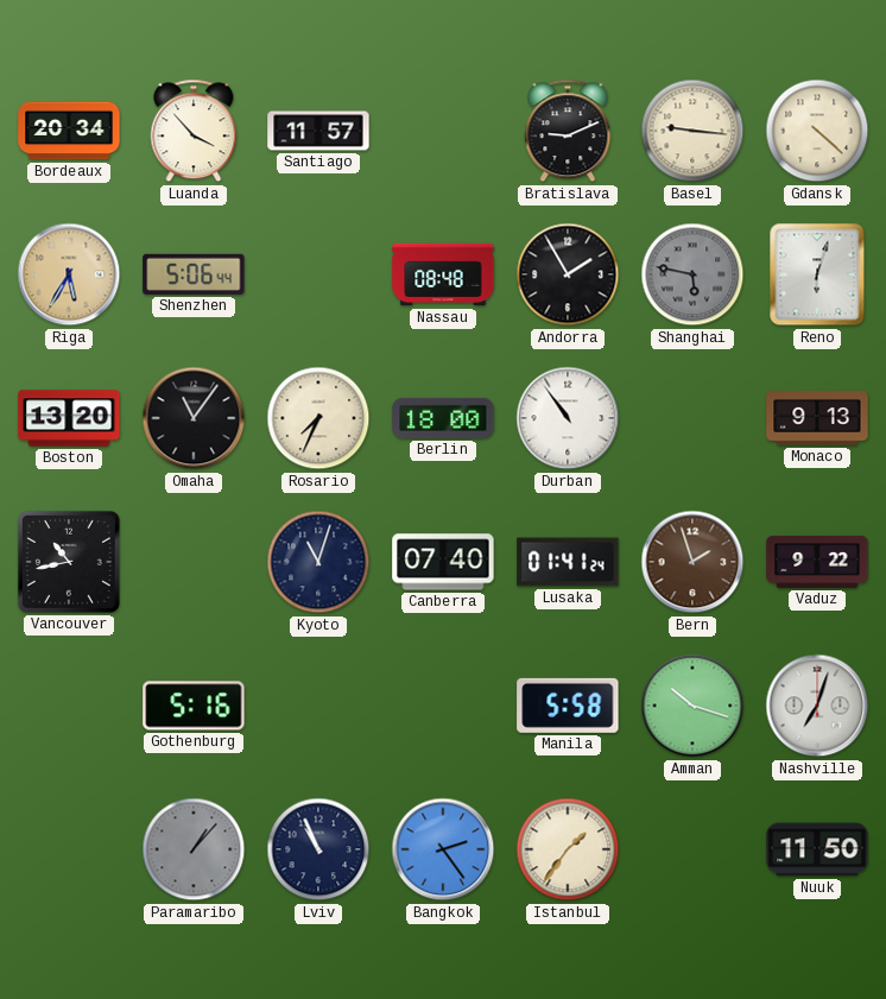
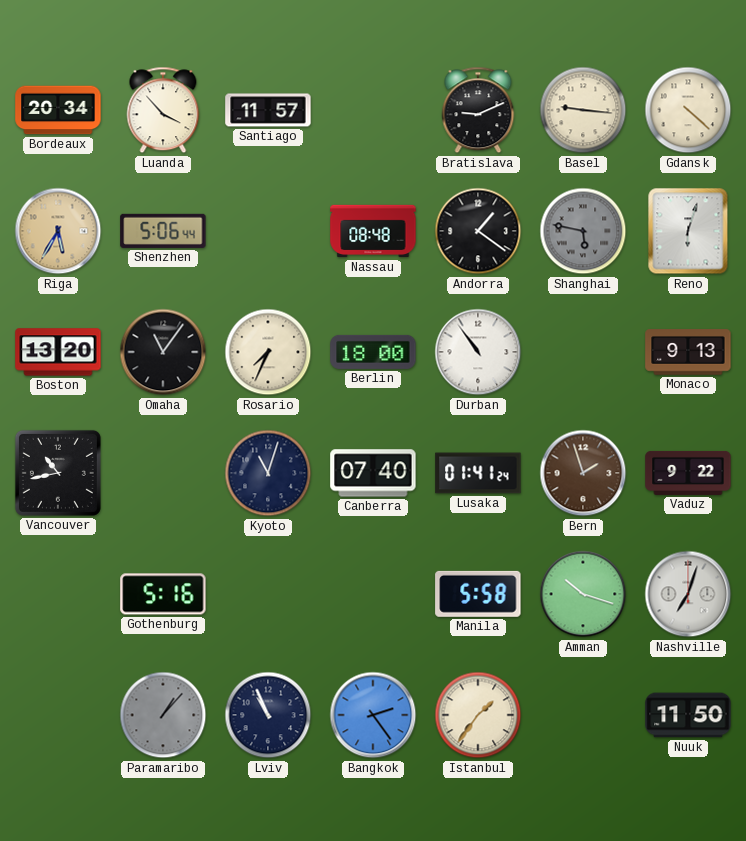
Andorra: 1:55 -> 1:21
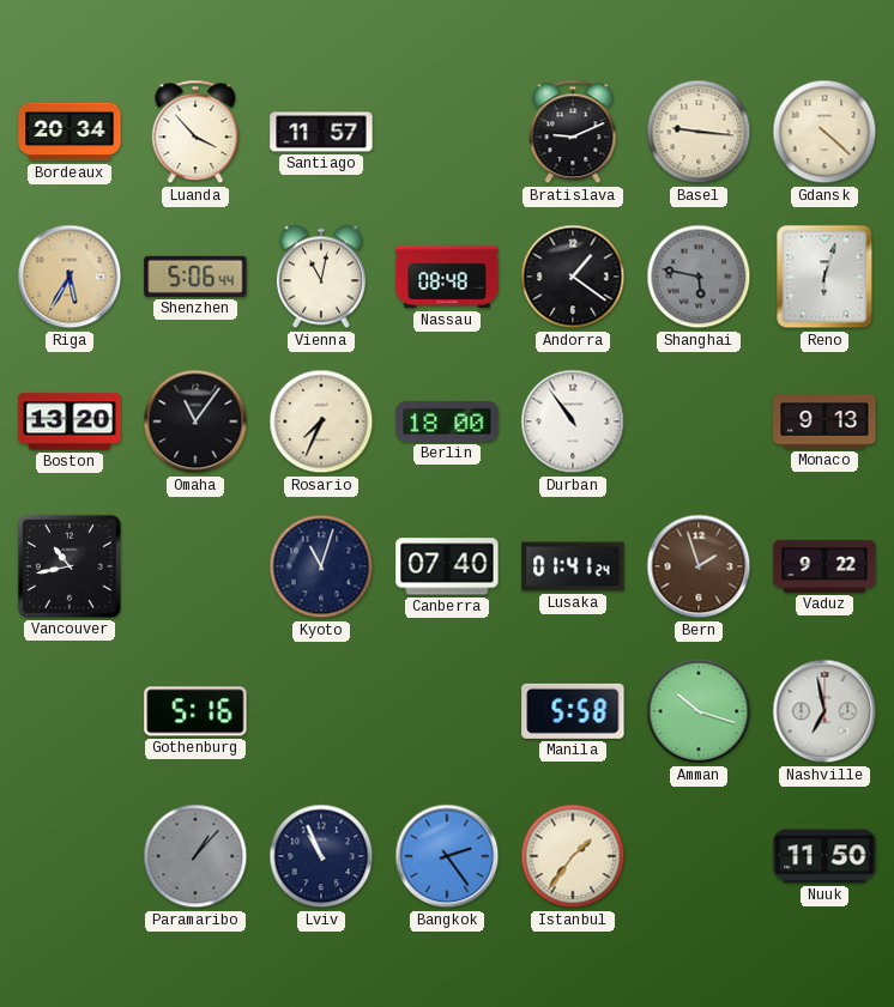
Vienna: none -> 11:02
Nashville: 7:03 -> 6:58
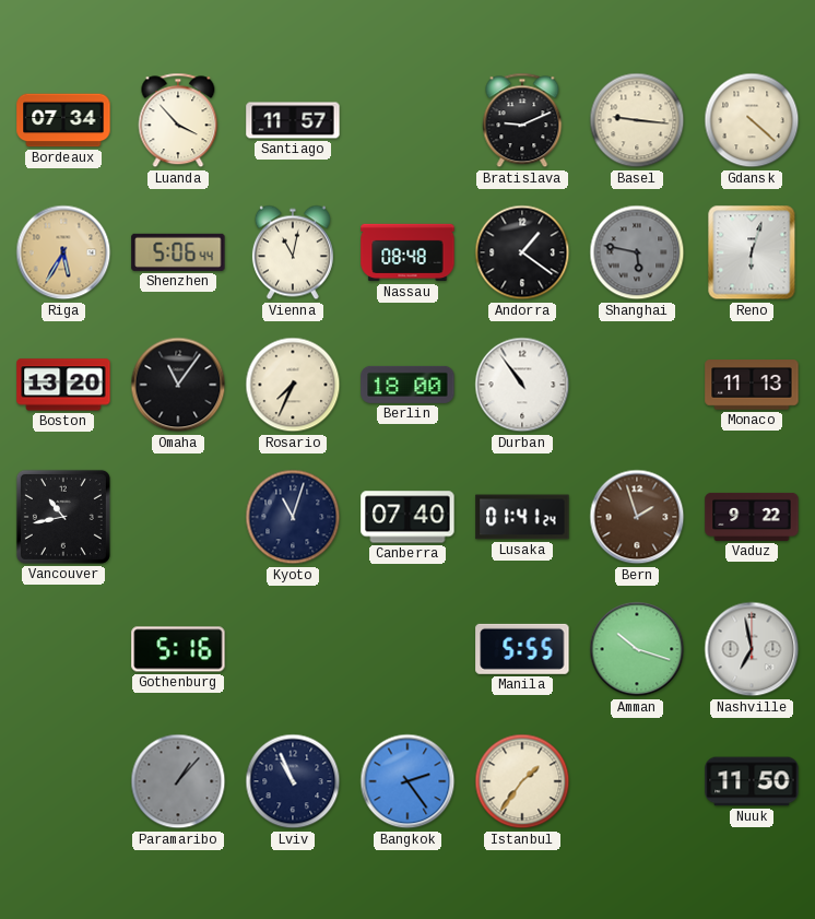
Bordeaux: 20:34 -> 07:34
Monaco: 9:13 -> 11:13
Manila: 5:58 -> 5:55
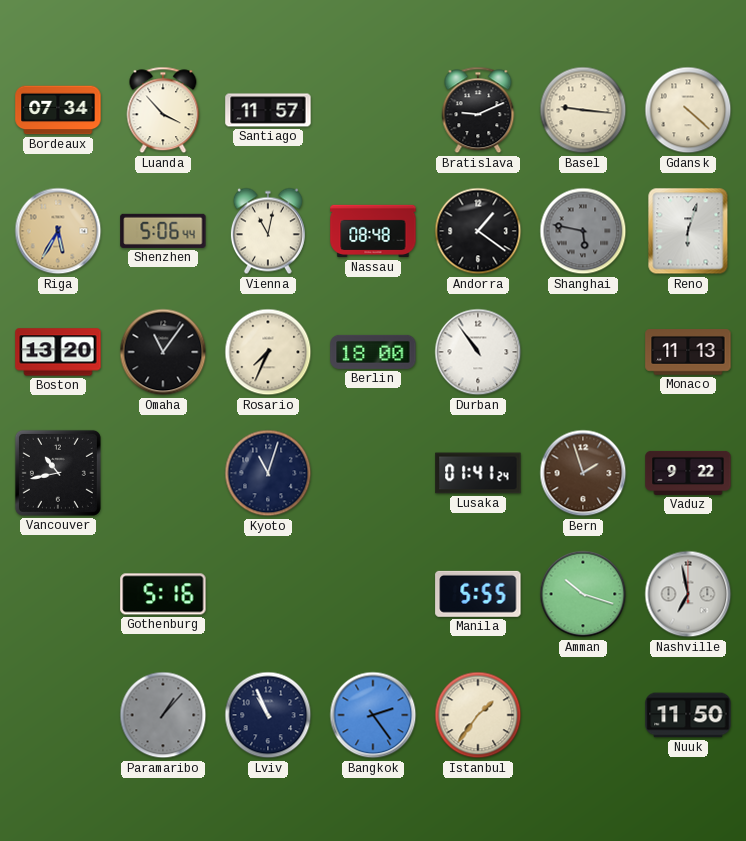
Canberra: 07:40 -> none
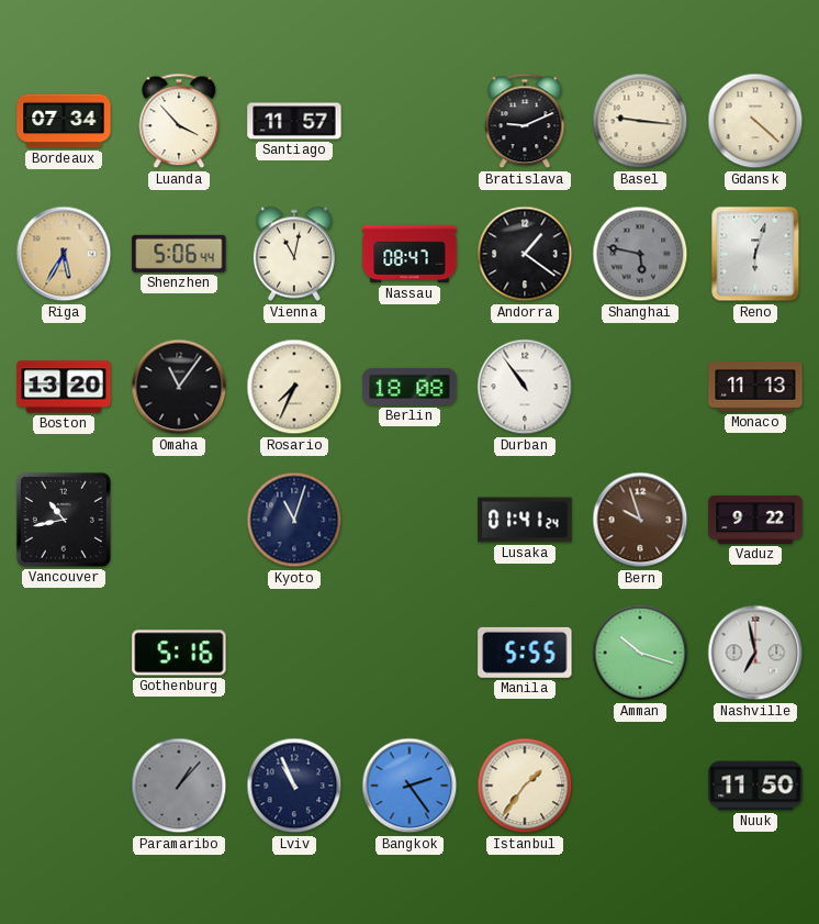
Nassau: 08:48 -> 08:47
Berlin: 18:00 -> 18:08
Bern: 1:57 -> 9:57
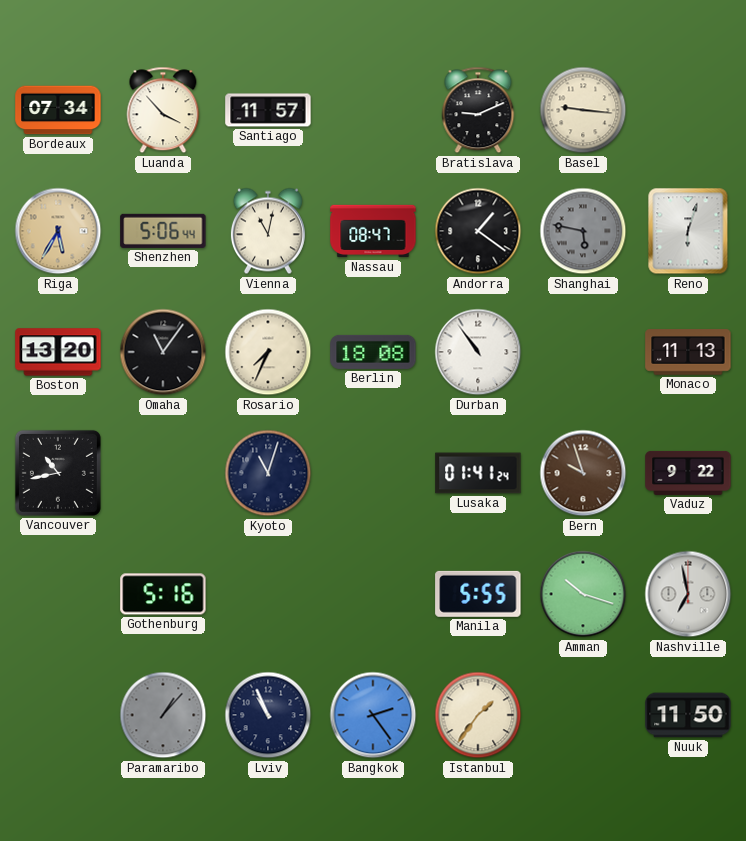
Gdansk: 4:22 -> none
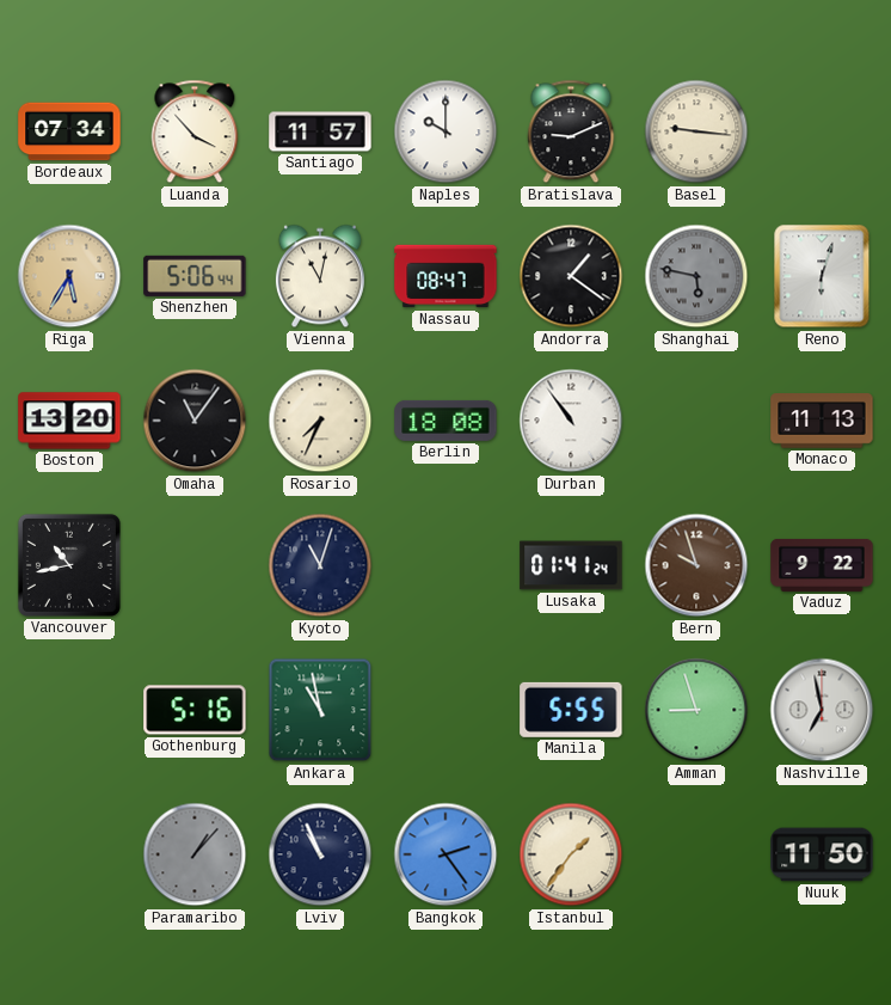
Naples: none -> 10:00
Ankara: none -> 10:58
Amman: 10:18 -> 8:57
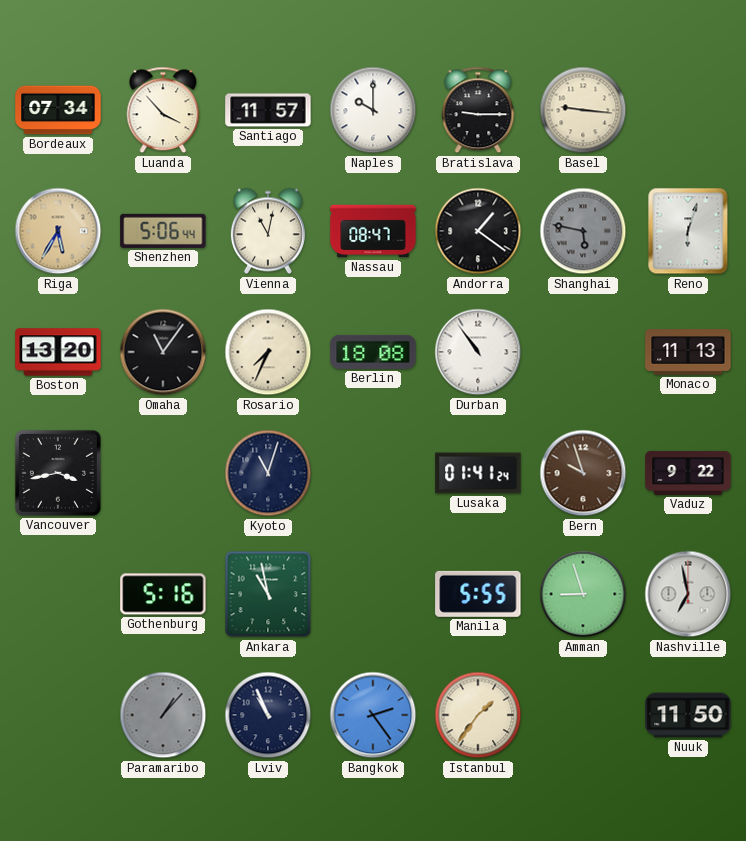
Bratislava: 9:11 -> 9:15
Vancouver: 10:43 -> 3:43
